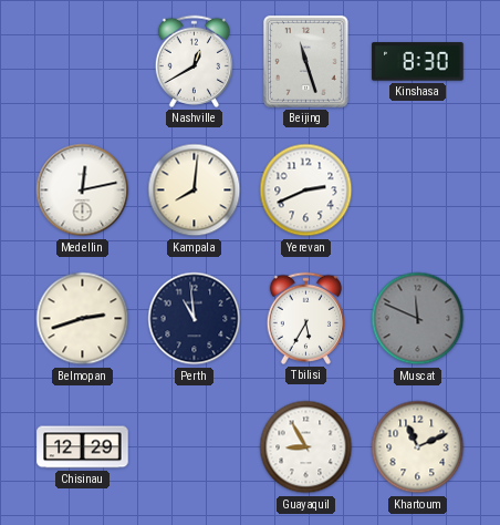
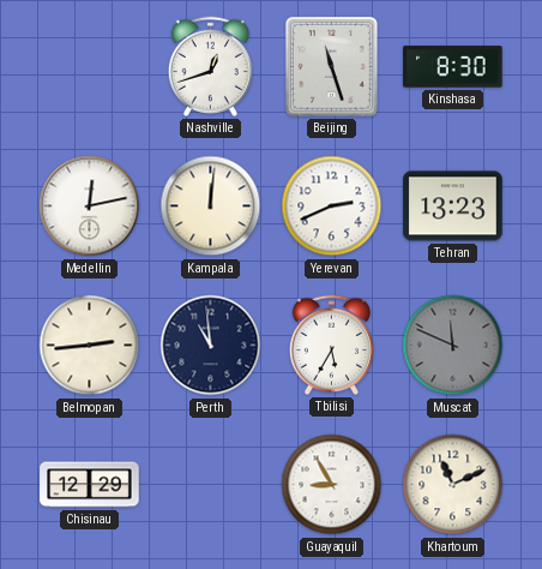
Nashville: 12:40 -> 12:42
Kampala: 8:01 -> 12:01
Tehran: none -> 13:23
Belmopan: 2:42 -> 2:44
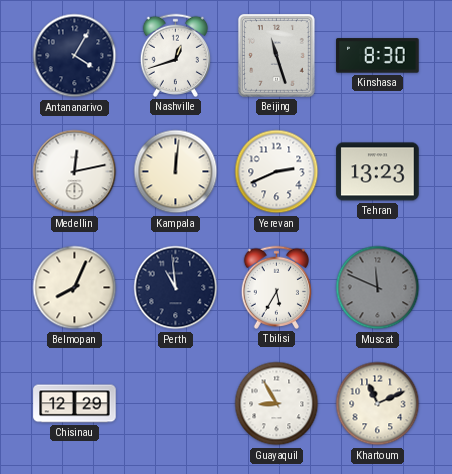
Antananarivo: none -> 4:05
Belmopan: 2:44 -> 8:04
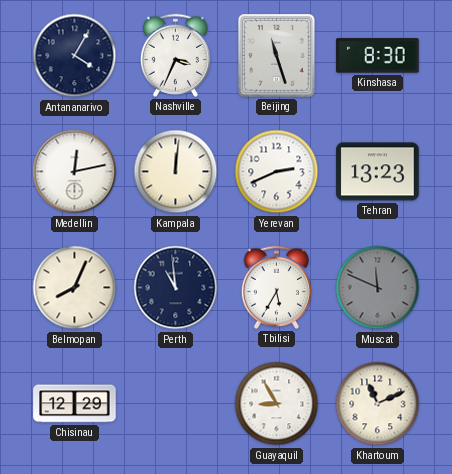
Nashville: 12:42 -> 3:34
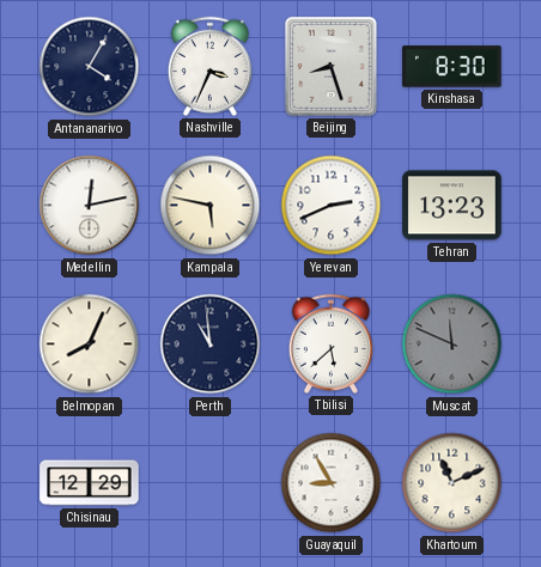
Beijing: 11:27 -> 8:27
Kampala: 12:01 -> 5:47
Tbilisi: 5:35 -> 5:38
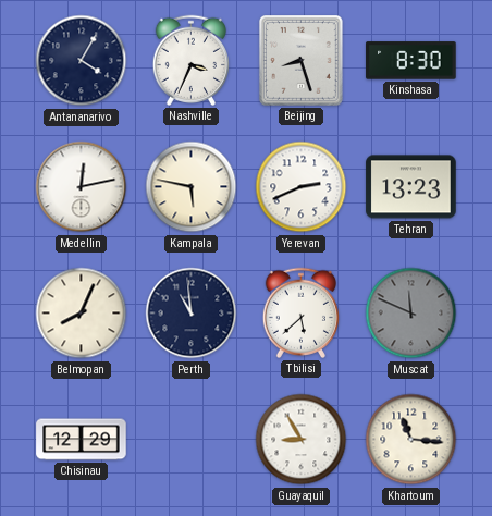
Khartoum: 11:11 -> 11:16
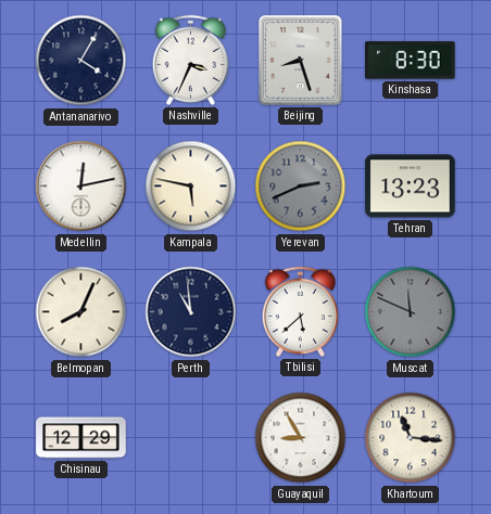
Yerevan dial: white -> grey
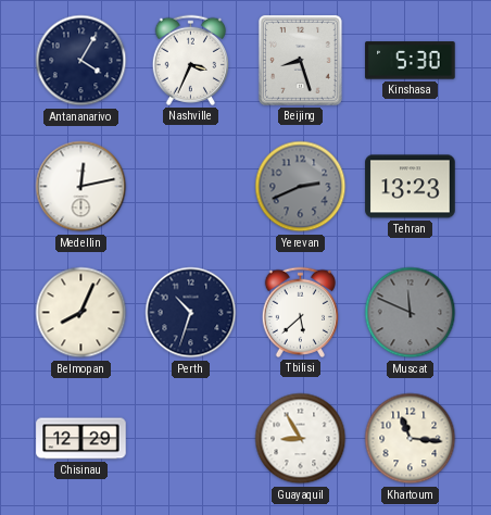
Kinshasa: 8:30 -> 5:30
Kampala: 5:47 -> none
Perth: 10:59 -> 10:33
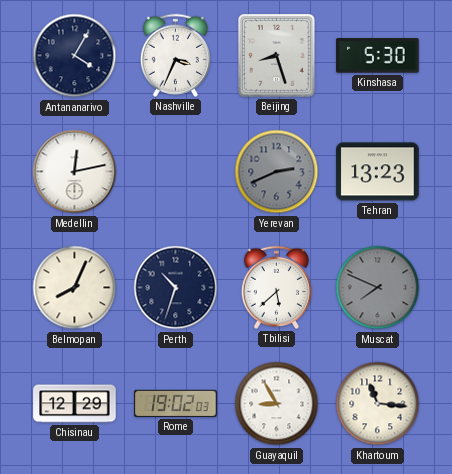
Muscat: 11:49 -> 7:49
Rome: none -> 19:02
